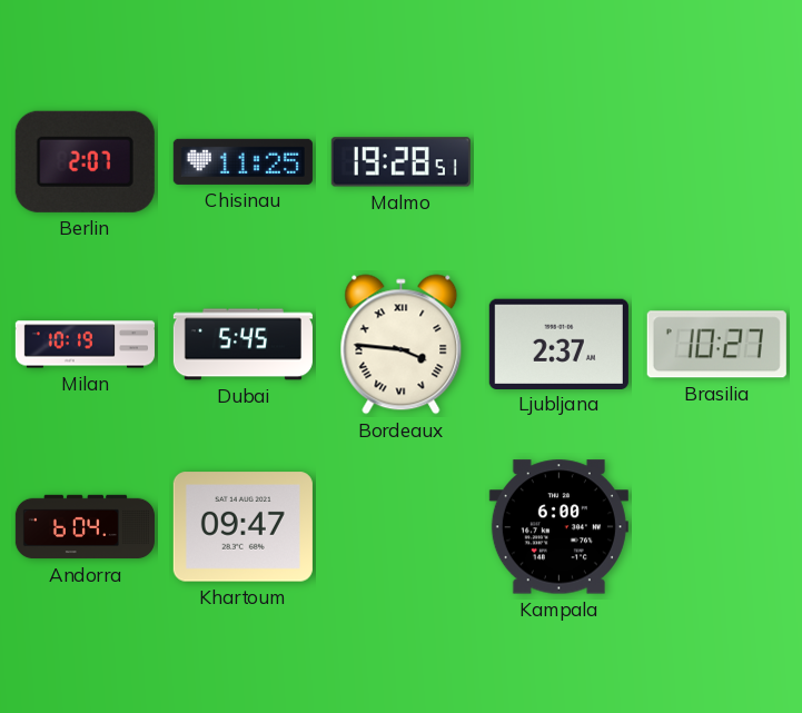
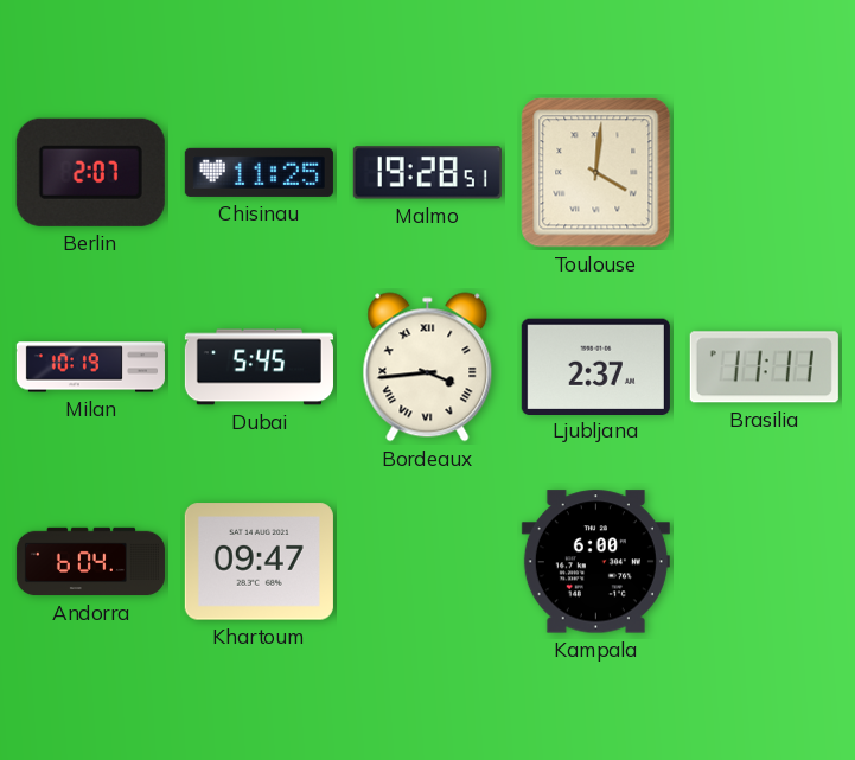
Toulouse: none -> 4:01
Bordeaux: 3:46 -> 3:44
Brasilia: 10:27 -> 11:11
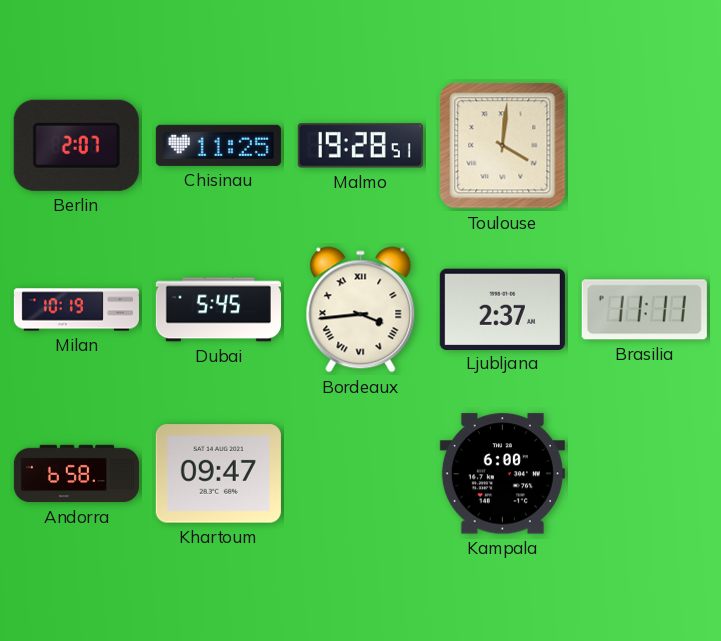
Andorra: 6:04 -> 6:58
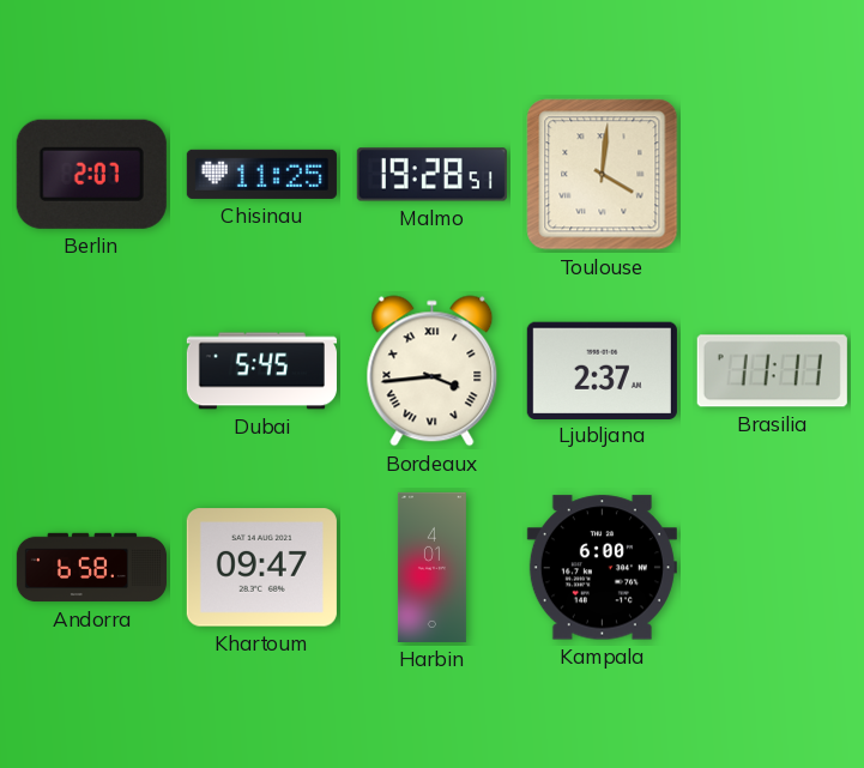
Milan: 10:19 -> none
Harbin: none -> 4:01
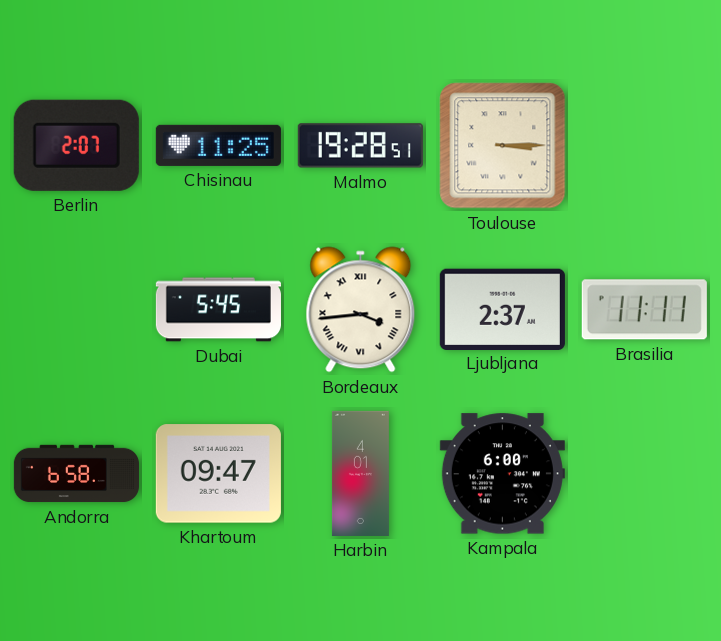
Toulouse: 4:01 -> 3:15
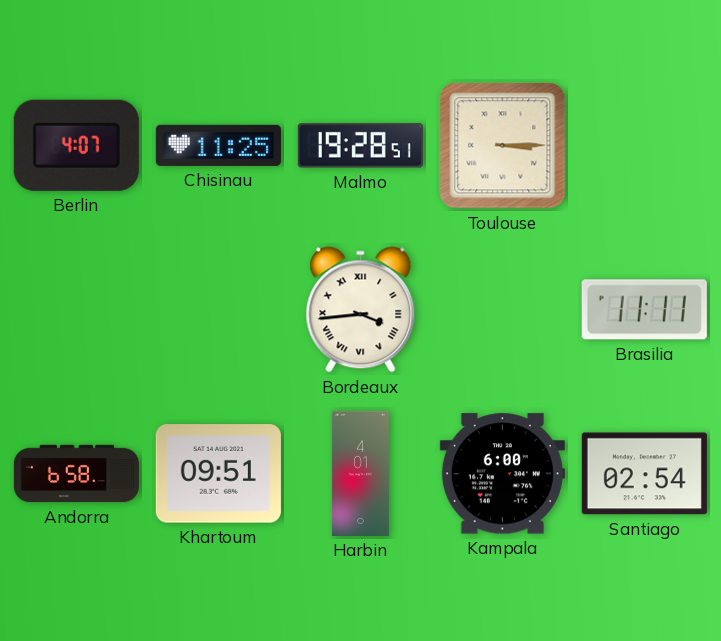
Berlin: 2:07 -> 4:07
Dubai: 5:45 -> none
Ljubljana: 2:37 -> none
Khartoum: 09:47 -> 09:51
Santiago: none -> 02:54
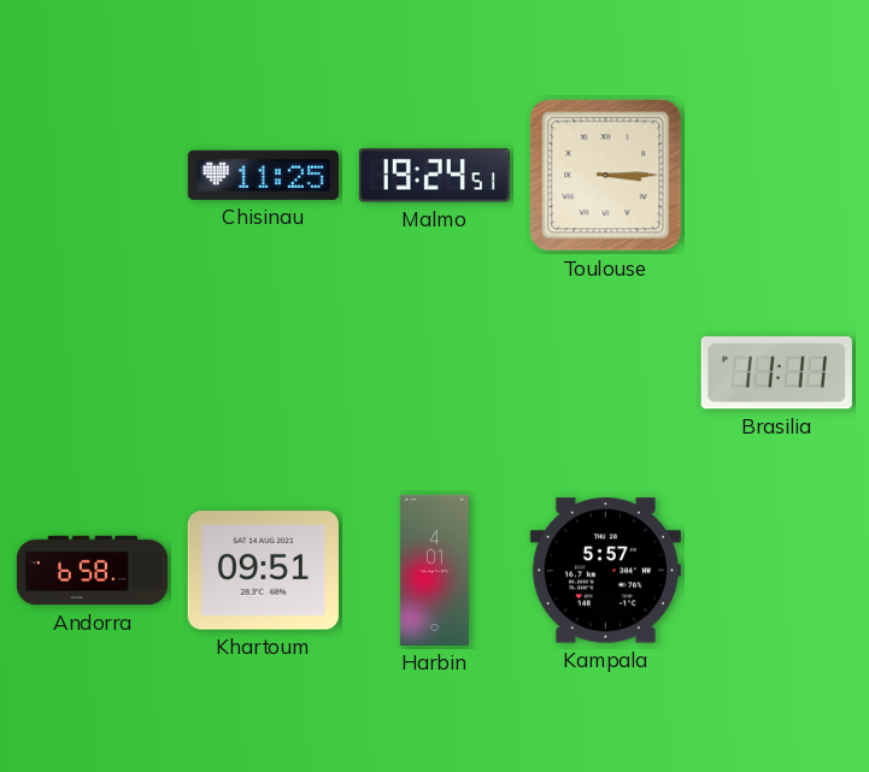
Berlin: 4:07 -> none
Malmo: 19:28 -> 19:24
Bordeaux: 3:44 -> none
Kampala: 6:00 -> 5:57
Santiago: 02:54 -> none
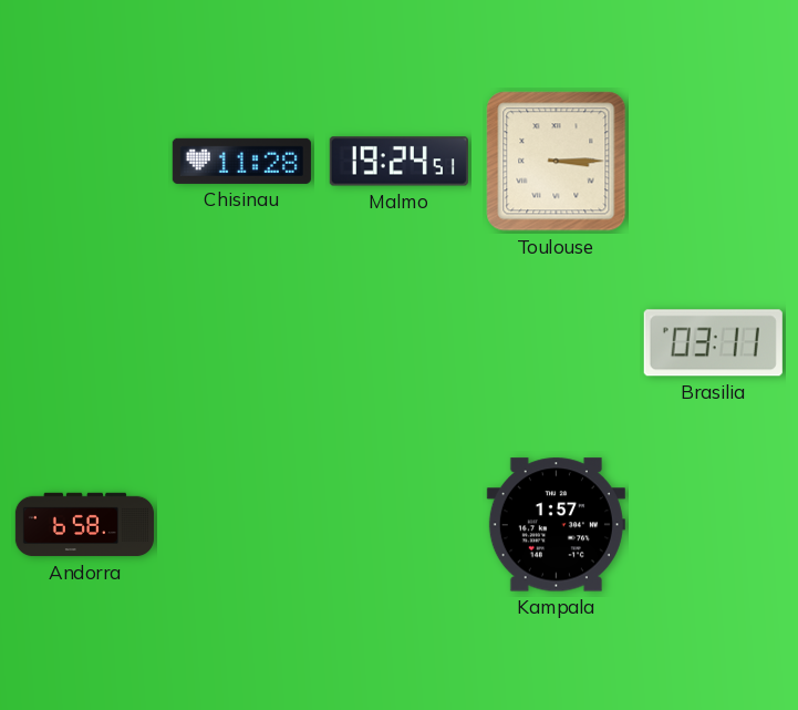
Chisinau: 11:25 -> 11:28
Brasilia: 11:11 -> 03:11
Khartoum: 09:51 -> none
Harbin: 4:01 -> none
Kampala: 5:57 -> 1:57
